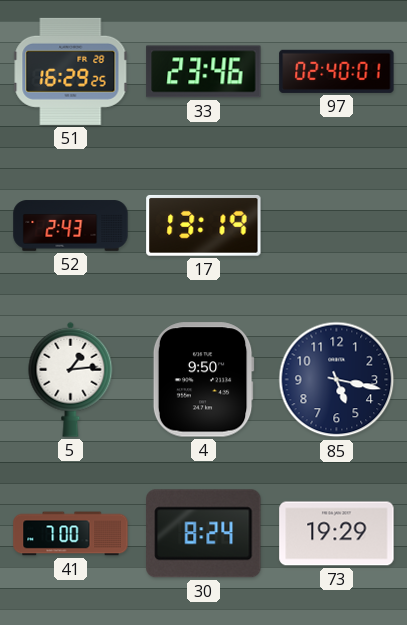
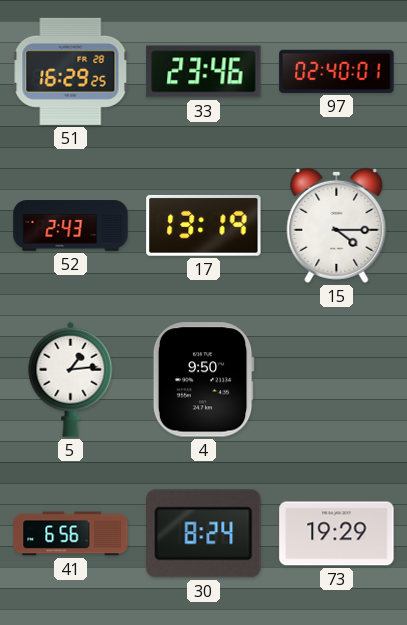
15: none -> 4:15
85: 5:17 -> none
41: 7:00 -> 6:56
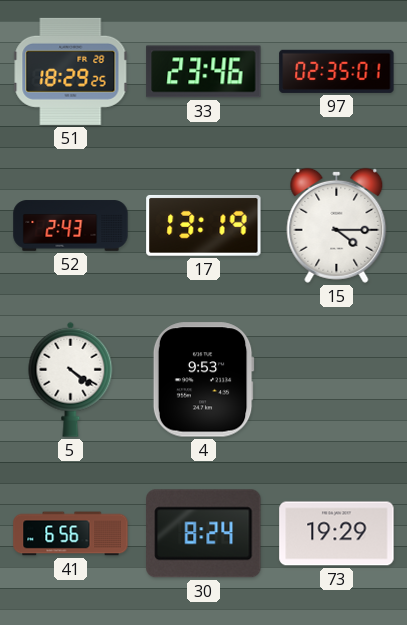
51: 16:29 -> 18:29
97: 02:40 -> 02:35
5: 1:14 -> 4:21
4: 9:50 -> 9:53
